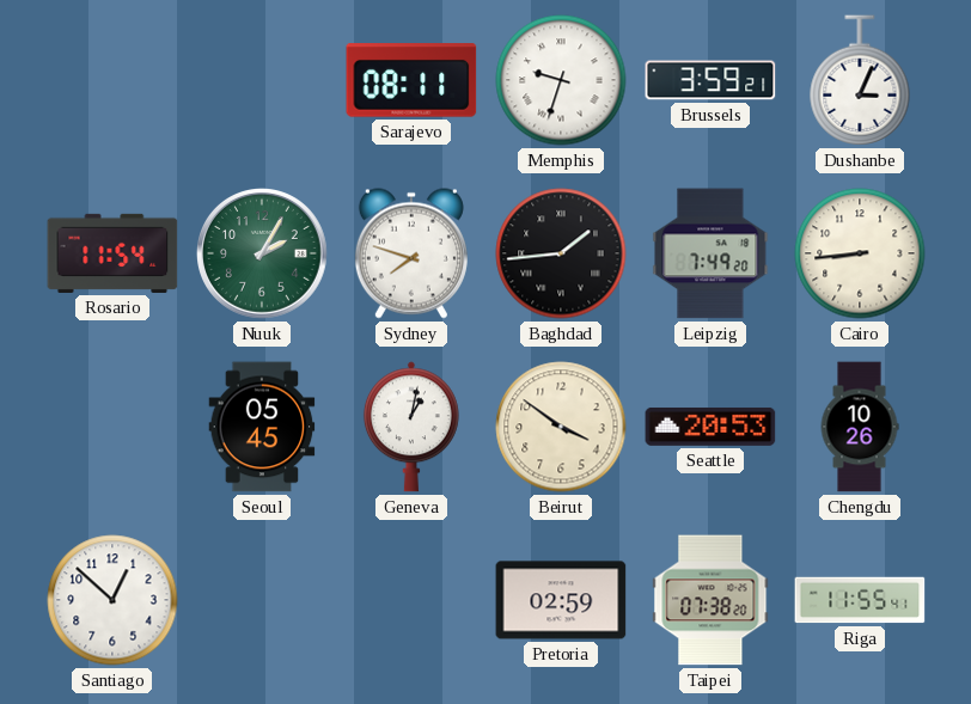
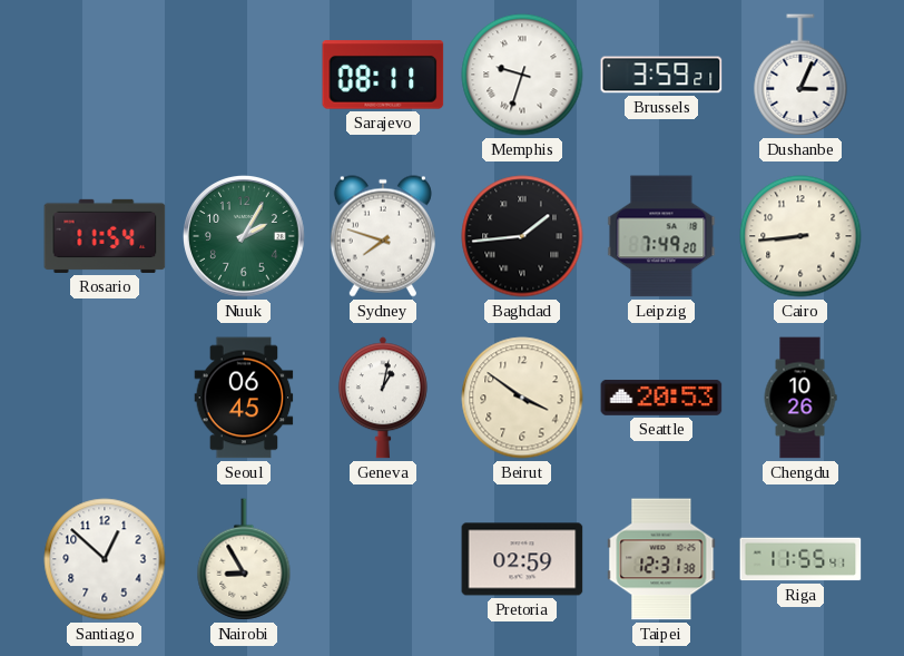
Seoul: 05:45 -> 06:45
Nairobi: none -> 8:55
Taipei: 07:38 -> 12:31
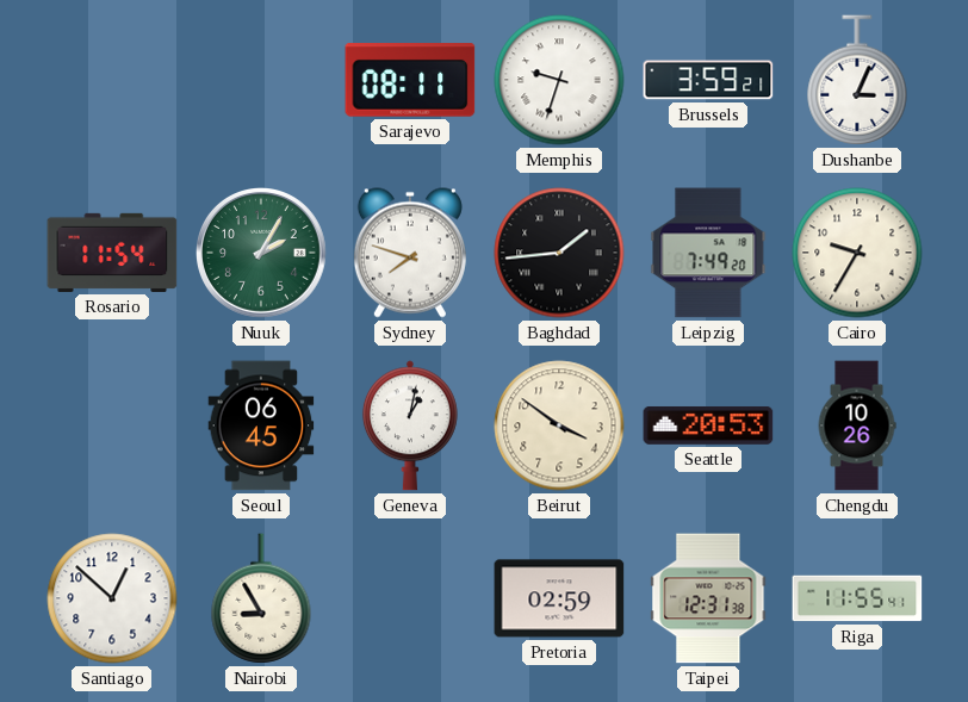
Cairo: 8:44 -> 9:35
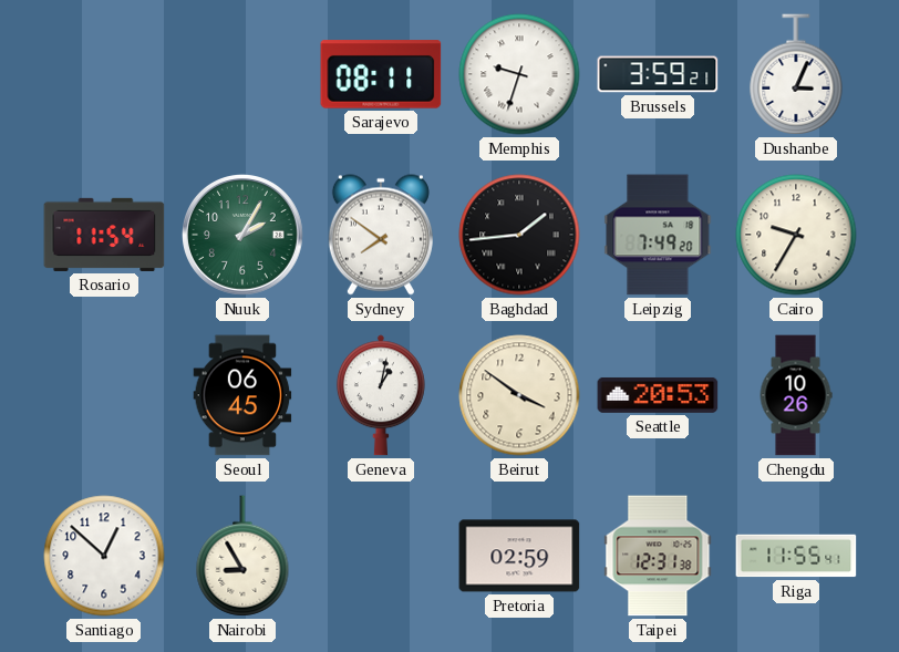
Sydney: 7:48 -> 7:51
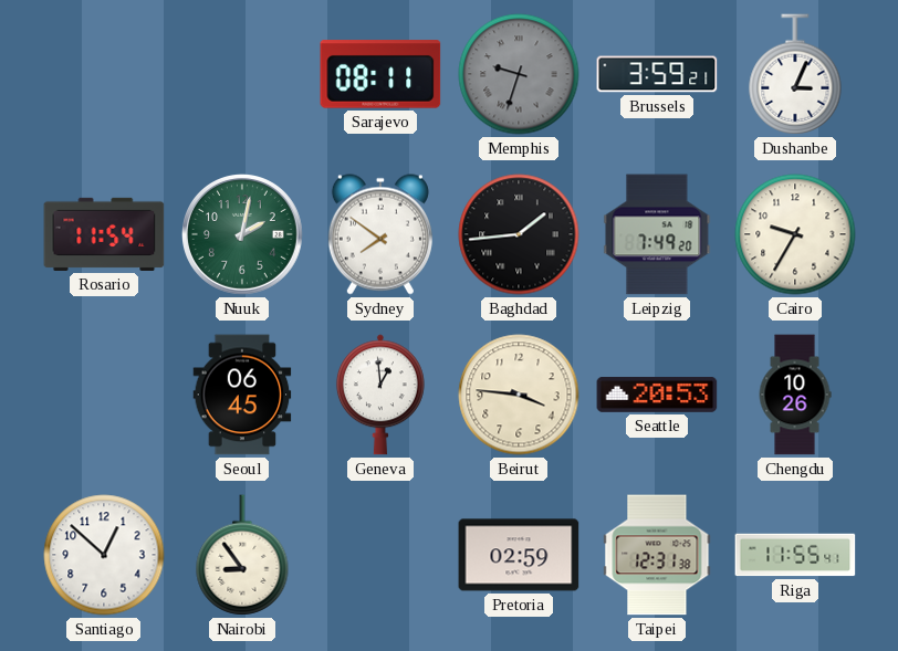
Memphis dial: white -> grey
Nuuk: 2:05 -> 2:02
Geneva: 1:02 -> 12:59
Beirut: 3:51 -> 3:46
Nairobi: 8:55 -> 8:54
